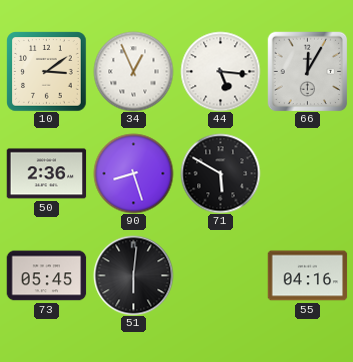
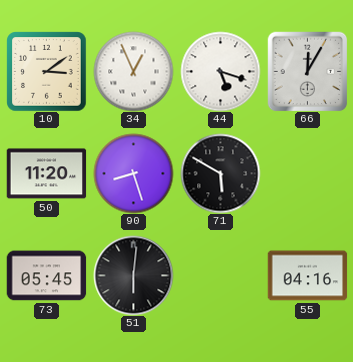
44: 5:16 -> 5:18
50: 2:36 -> 11:20
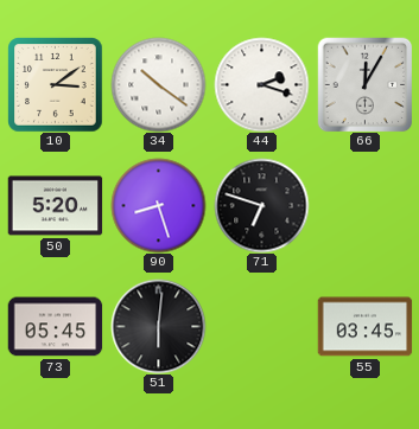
34: 12:56 -> 10:21
44: 5:18 -> 2:18
50: 11:20 -> 5:20
71: 5:50 -> 6:48
55: 04:16 -> 03:45
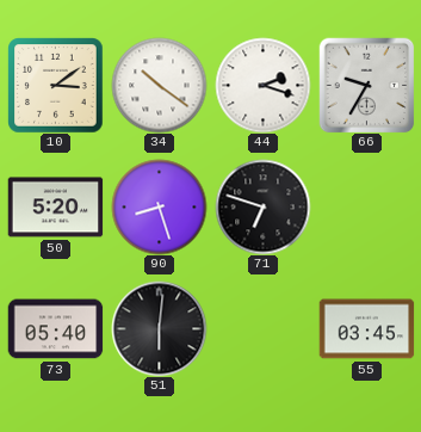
66: 12:05 -> 9:35
73: 05:45 -> 05:40
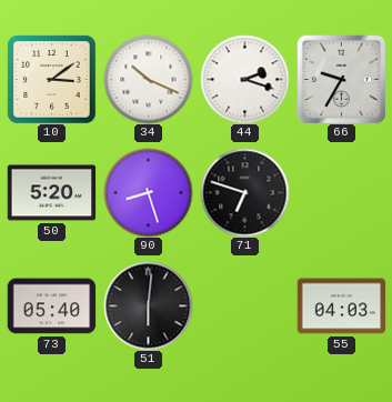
34: 10:21 -> 10:19
55: 03:45 -> 04:03
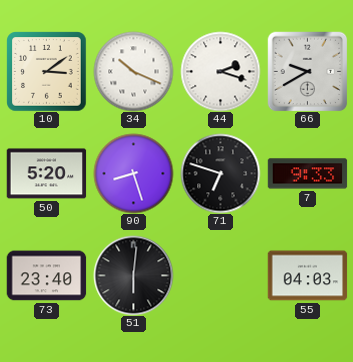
66: 9:35 -> 9:40
7: none -> 9:33
73: 05:40 -> 23:40
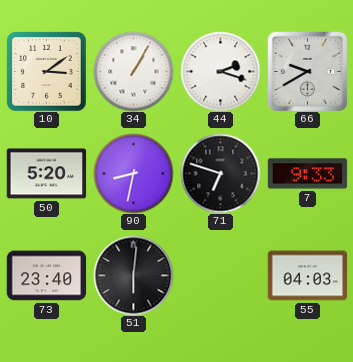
34: 10:19 -> 1:05
90: 8:27 -> 8:32
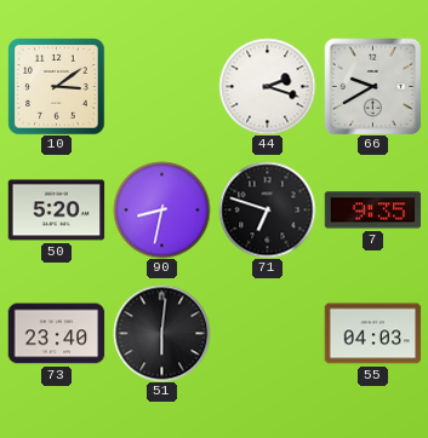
34: 1:05 -> none
7: 9:33 -> 9:35
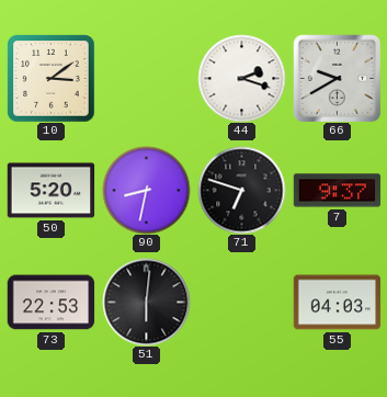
7: 9:35 -> 9:37
73: 23:40 -> 22:53
